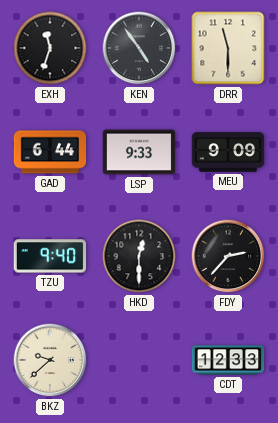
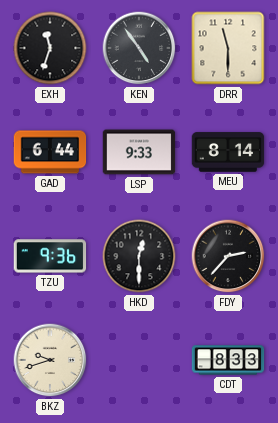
MEU: 9:09 -> 8:14
TZU: 9:40 -> 9:36
BKZ: 9:38 -> 9:42
CDT: 12:33 -> 8:33
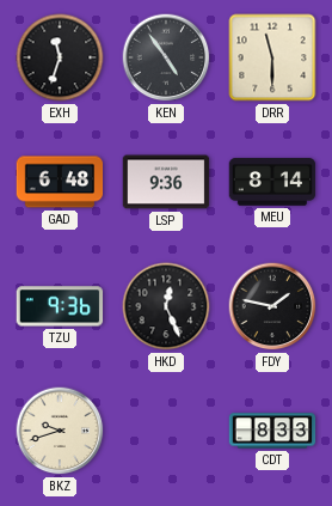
GAD: 6:44 -> 6:48
LSP: 9:33 -> 9:36
HKD: 12:30 -> 12:26
FDY: 2:37 -> 1:47
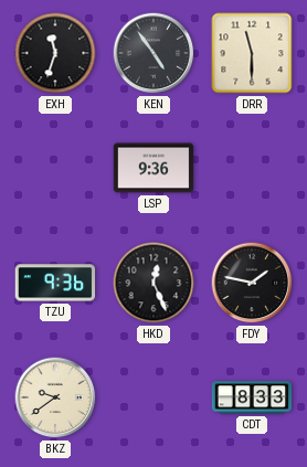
GAD: 6:48 -> none
MEU: 8:14 -> none
BKZ: 9:42 -> 9:39
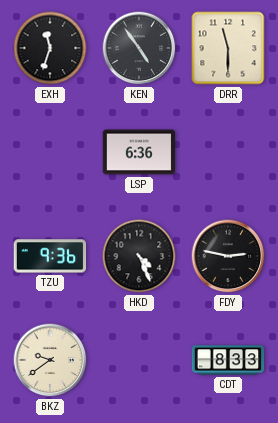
LSP: 9:36 -> 6:36
HKD: 12:26 -> 4:26
FDY: 1:47 -> 2:47
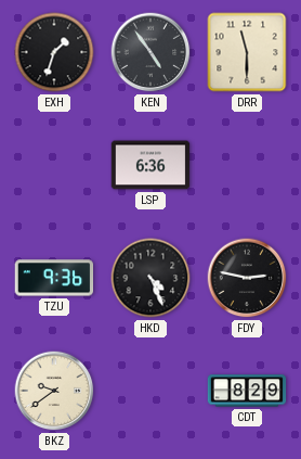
EXH: 11:33 -> 1:33
CDT: 8:33 -> 8:29
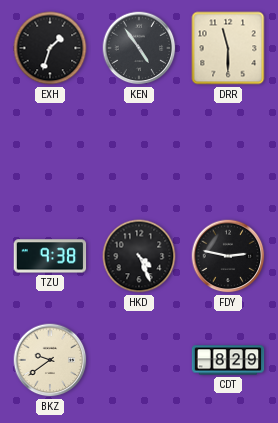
LSP: 6:36 -> none
TZU: 9:36 -> 9:38
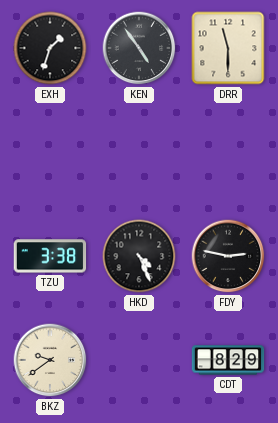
TZU: 9:38 -> 3:38
